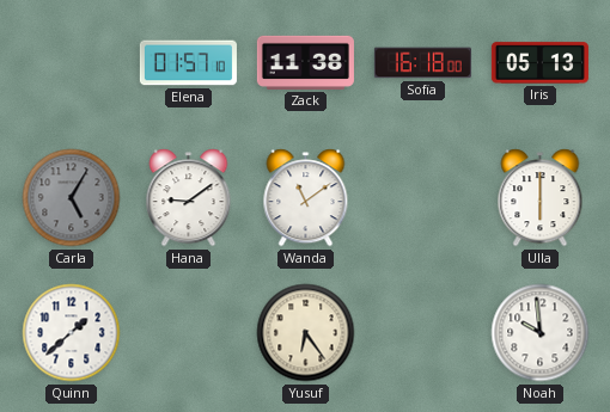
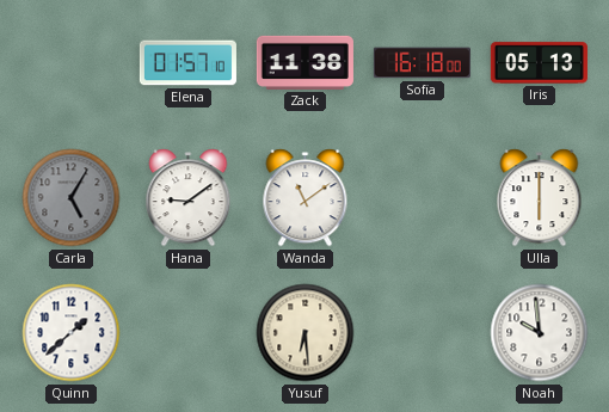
Yusuf: 6:24 -> 6:29
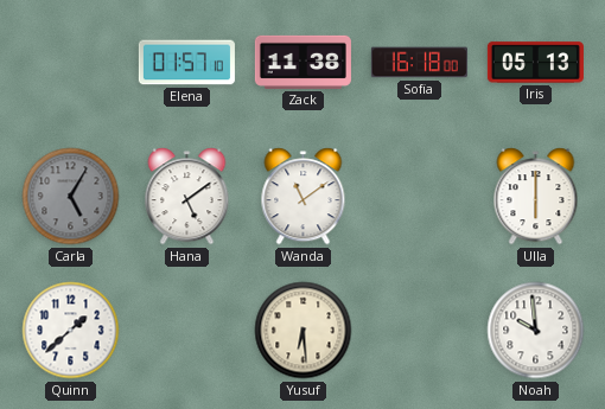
Hana: 9:09 -> 5:09
